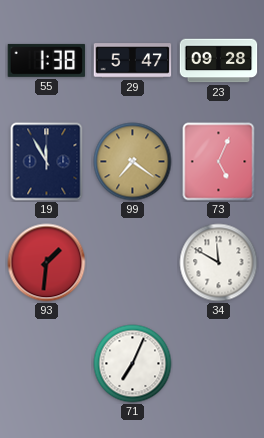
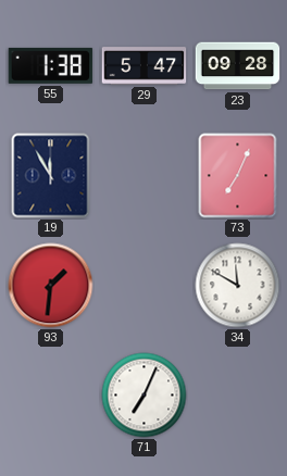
99: 7:21 -> none
73: 5:04 -> 7:04
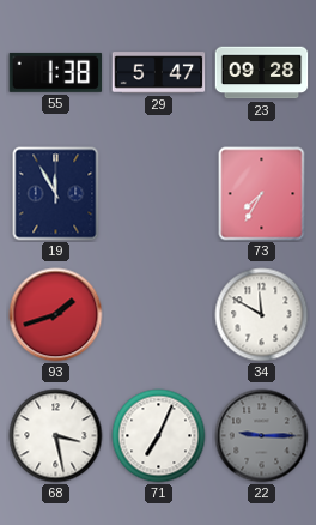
73: 7:04 -> 7:35
93: 1:31 -> 1:42
68: none -> 3:28
22: none -> 9:15
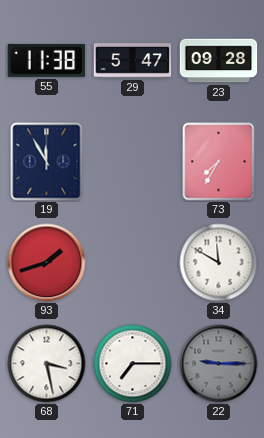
55: 1:38 -> 11:38
71: 7:04 -> 7:15
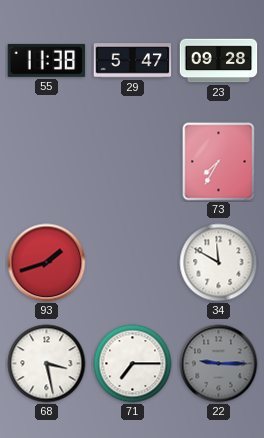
19: 11:55 -> none
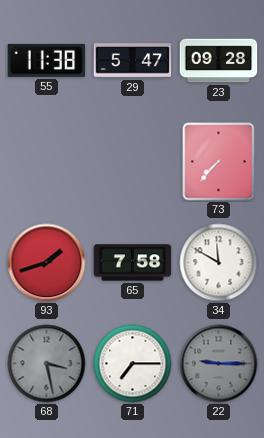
73: 7:35 -> 7:37
65: none -> 7:58
68 dial: white -> grey
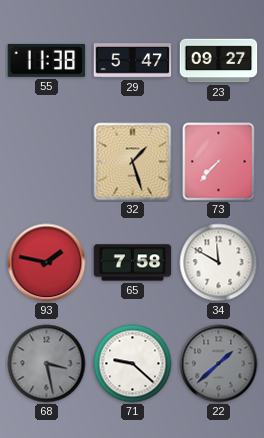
23: 09:28 -> 09:27
32: none -> 1:27
93: 1:42 -> 1:47
71: 7:15 -> 9:22
22: 9:15 -> 1:38
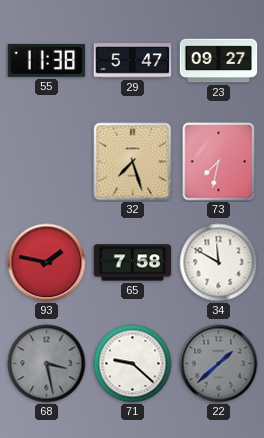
32: 1:27 -> 7:27
73: 7:37 -> 7:32
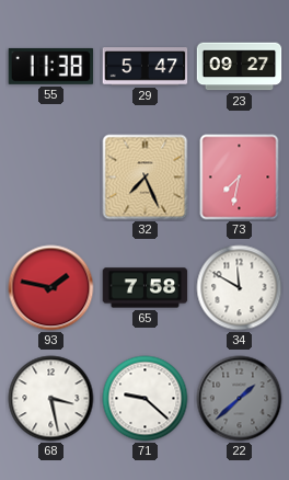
32: 7:27 -> 7:26
68 dial: grey -> white
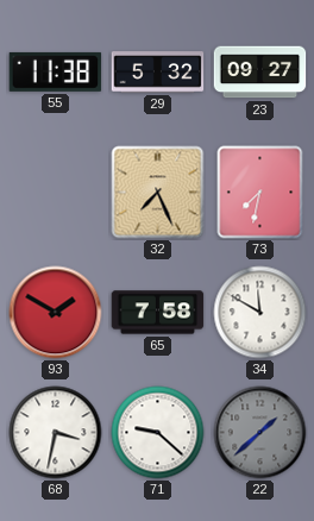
29: 5:47 -> 5:32
93: 1:47 -> 1:50
68: 3:28 -> 3:32
